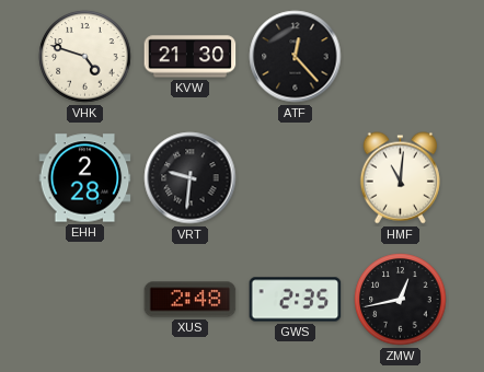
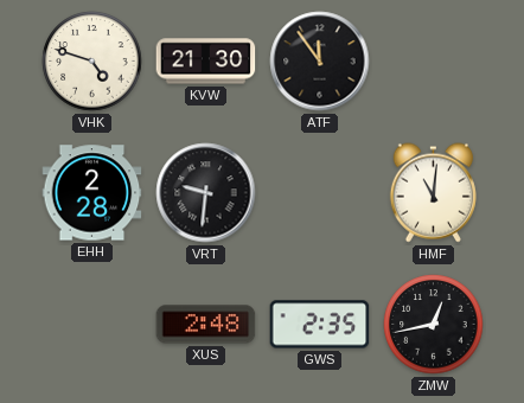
ATF: 12:23 -> 11:54
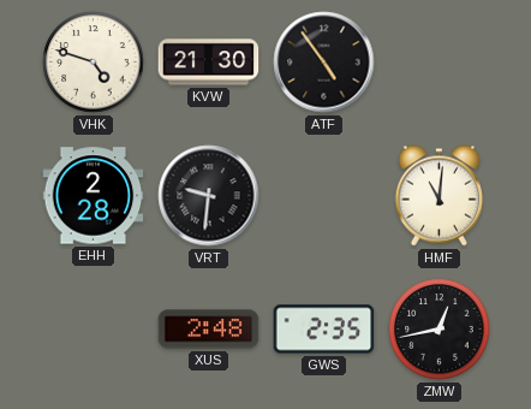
ATF: 11:54 -> 4:54
